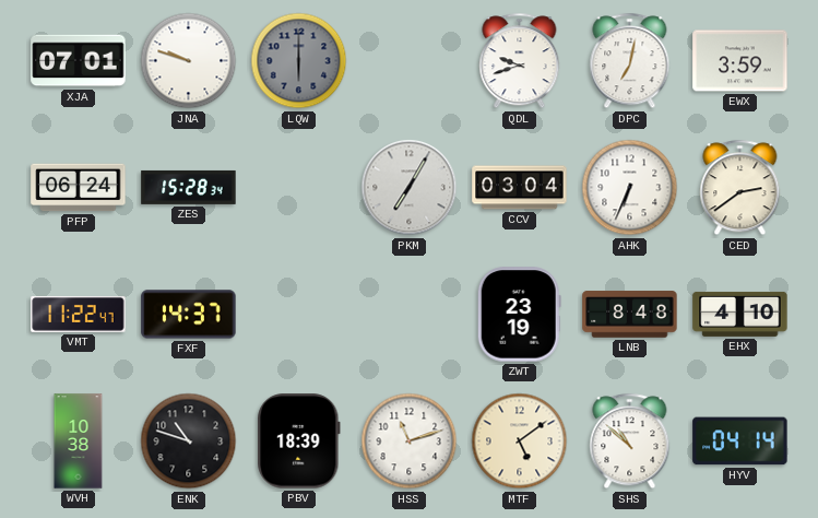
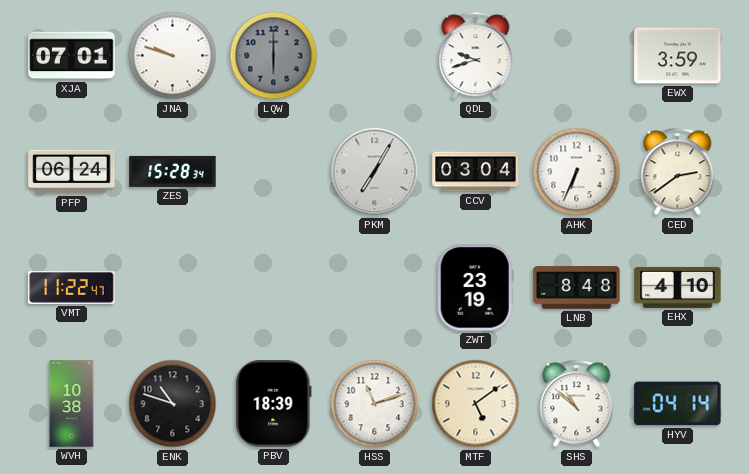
DPC: 7:02 -> none
FXF: 14:37 -> none
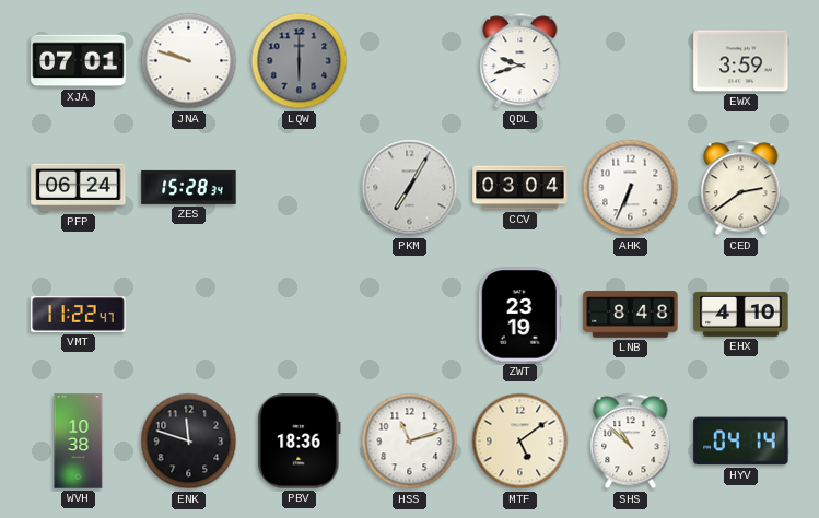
ENK: 10:48 -> 11:48
PBV: 18:39 -> 18:36
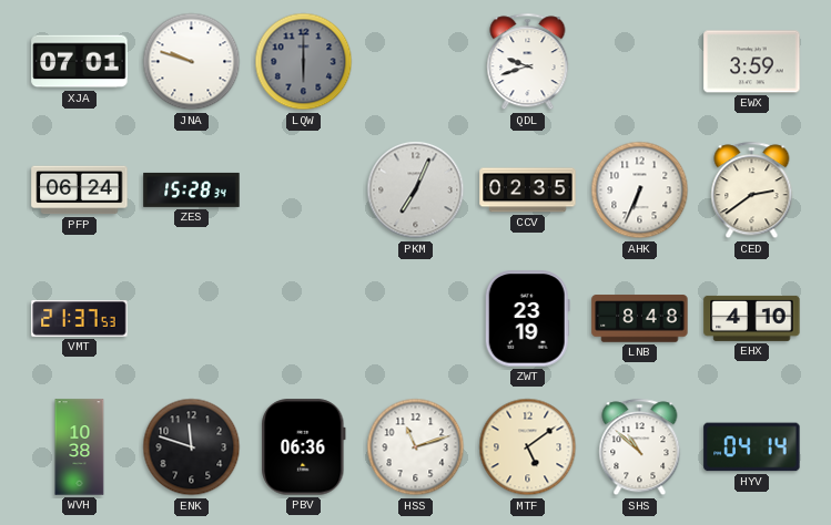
PKM: 7:05 -> 7:04
CCV: 03:04 -> 02:35
VMT: 11:22 -> 21:37
PBV: 18:36 -> 06:36
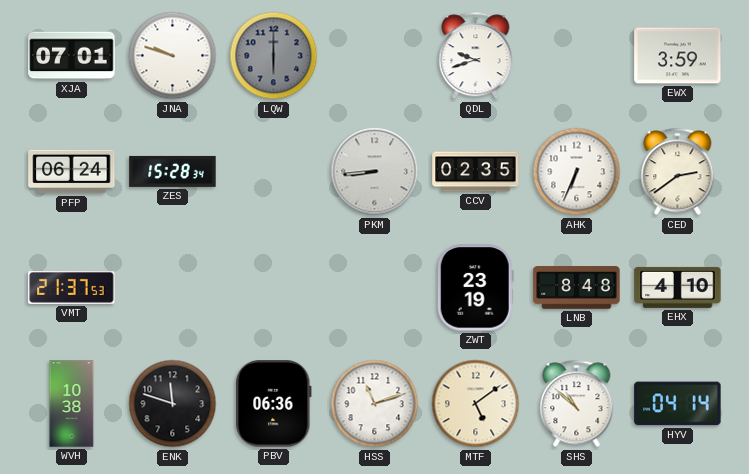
PKM: 7:04 -> 8:44
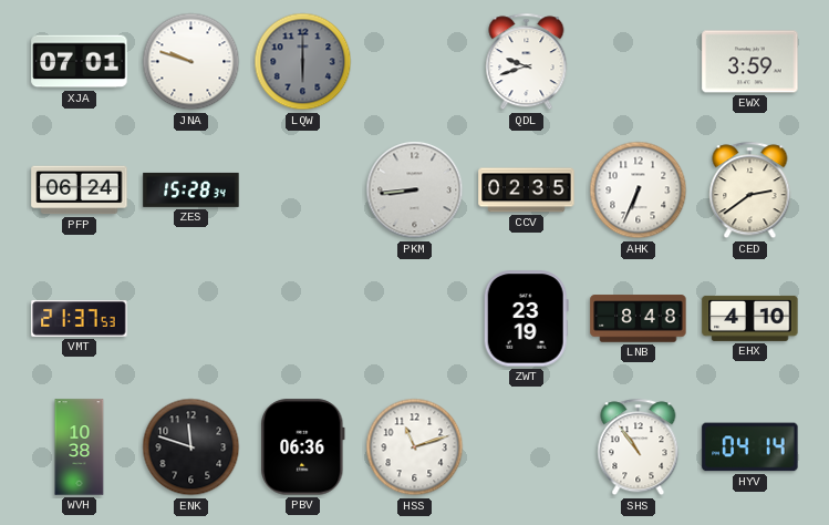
MTF: 5:09 -> none
SHS: 10:52 -> 10:54
